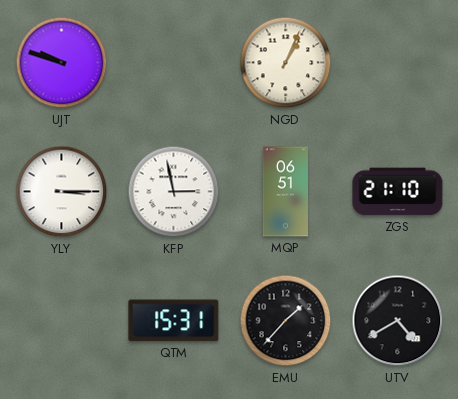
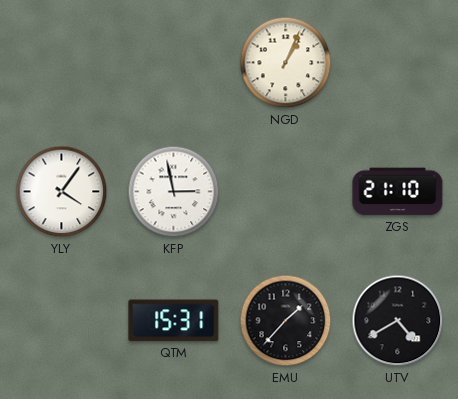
UJT: 9:48 -> none
YLY: 3:15 -> 4:06
MQP: 06:51 -> none
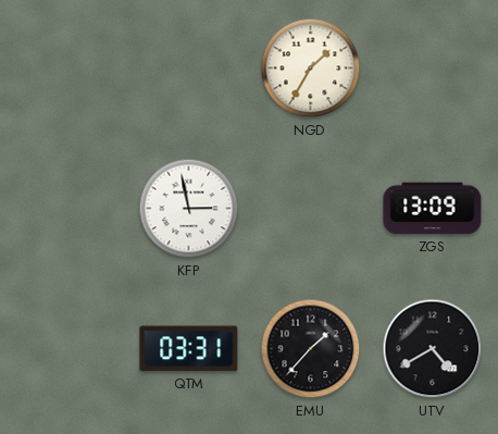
NGD: 1:04 -> 1:35
YLY: 4:06 -> none
ZGS: 21:10 -> 13:09
QTM: 15:31 -> 03:31
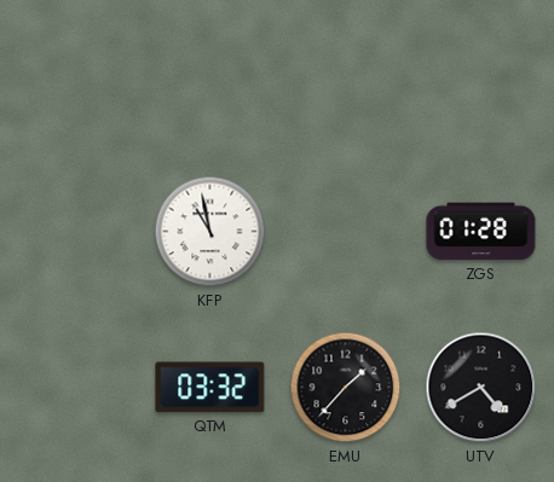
NGD: 1:35 -> none
KFP: 2:58 -> 10:58
ZGS: 13:09 -> 01:28
QTM: 03:31 -> 03:32
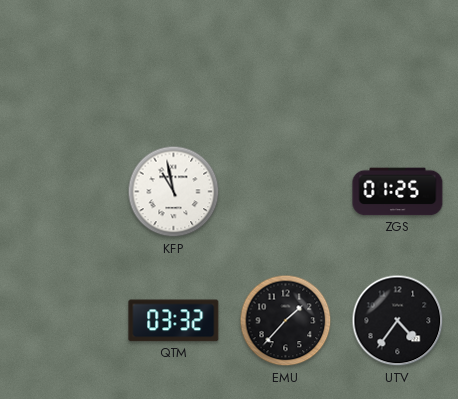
ZGS: 01:28 -> 01:25
UTV: 4:40 -> 4:36
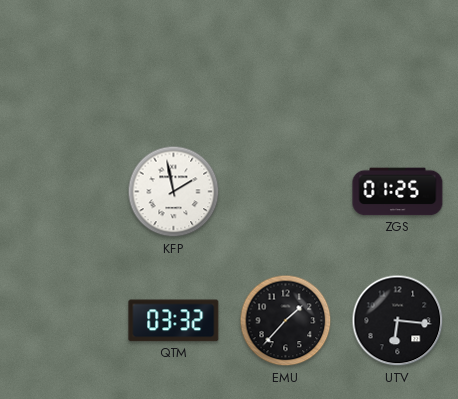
KFP: 10:58 -> 1:58
UTV: 4:36 -> 6:16
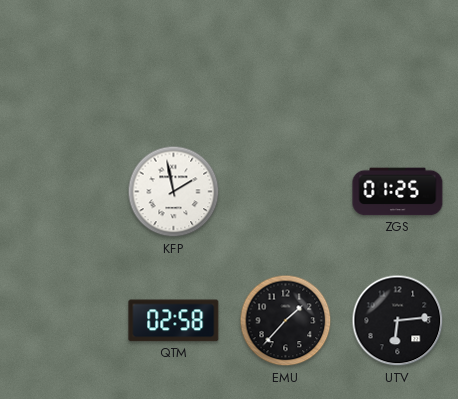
QTM: 03:32 -> 02:58
UTV: 6:16 -> 6:14
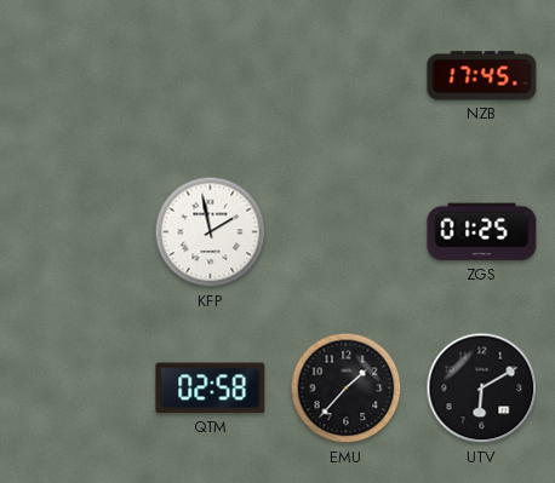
NZB: none -> 17:45
UTV: 6:14 -> 6:10
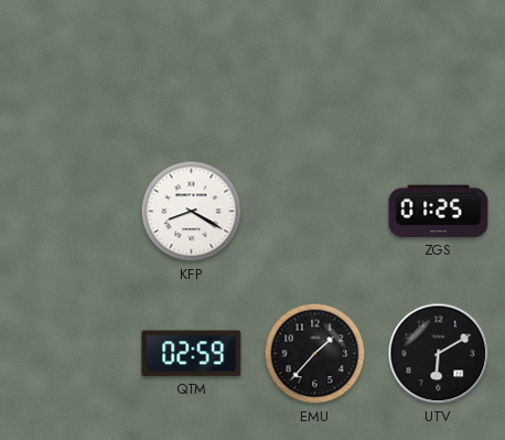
NZB: 17:45 -> none
KFP: 1:58 -> 8:20
QTM: 02:58 -> 02:59
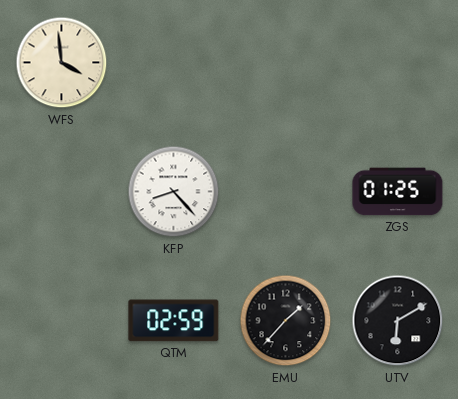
WFS: none -> 3:59
KFP: 8:20 -> 8:23
